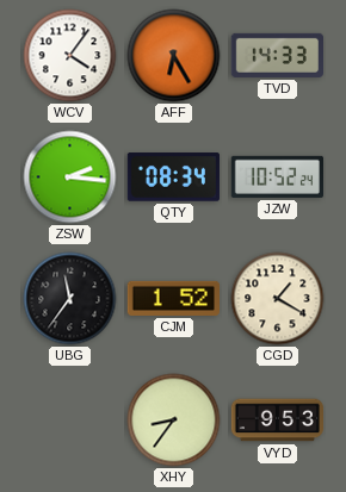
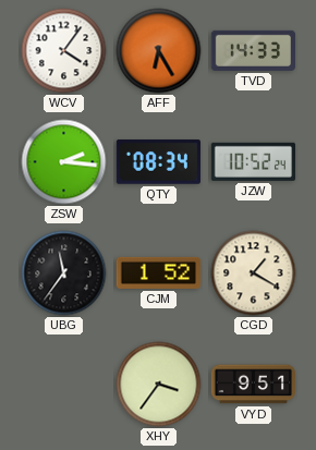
XHY: 8:36 -> 3:36
VYD: 9:53 -> 9:51
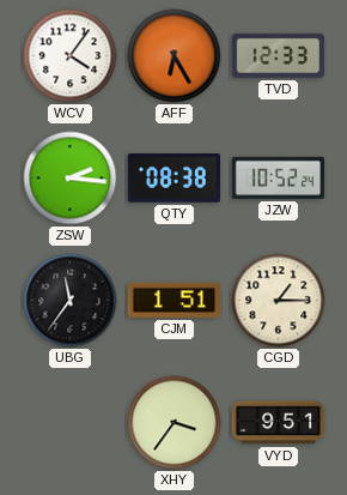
TVD: 14:33 -> 12:33
QTY: 08:34 -> 08:38
CJM: 1:52 -> 1:51
CGD: 1:20 -> 1:15
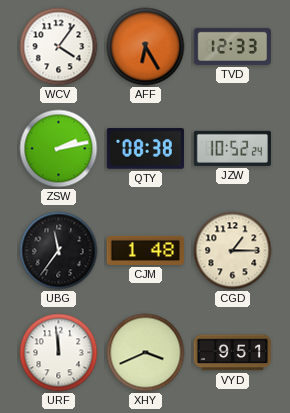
ZSW: 2:16 -> 2:13
CJM: 1:51 -> 1:48
URF: none -> 11:59
XHY: 3:36 -> 3:41
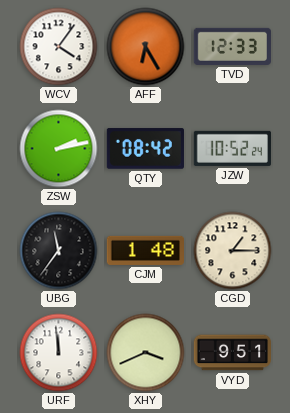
QTY: 08:38 -> 08:42
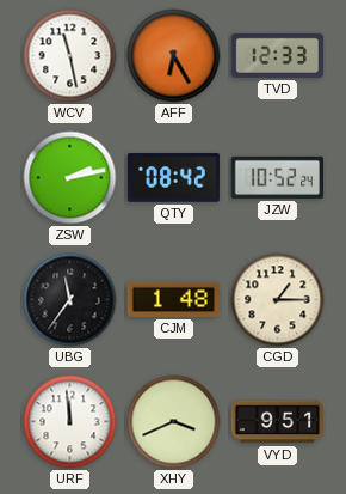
WCV: 4:06 -> 11:28
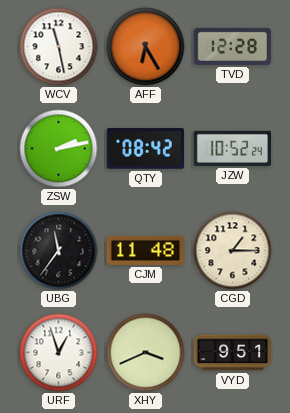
TVD: 12:33 -> 12:28
CJM: 1:48 -> 11:48
URF: 11:59 -> 12:57
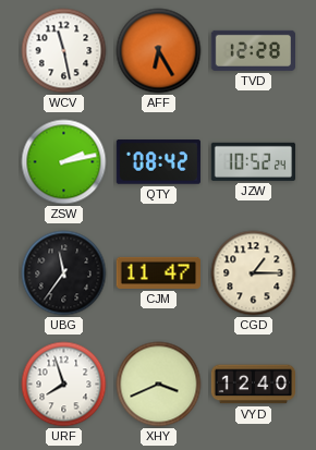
CJM: 11:48 -> 11:47
URF: 12:57 -> 7:57
VYD: 9:51 -> 12:40
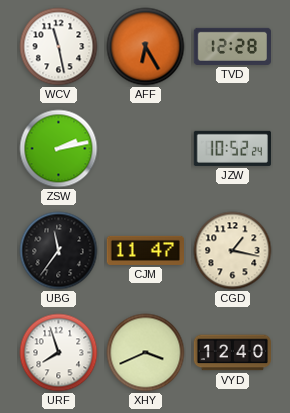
QTY: 08:42 -> none
CGD: 1:15 -> 1:17
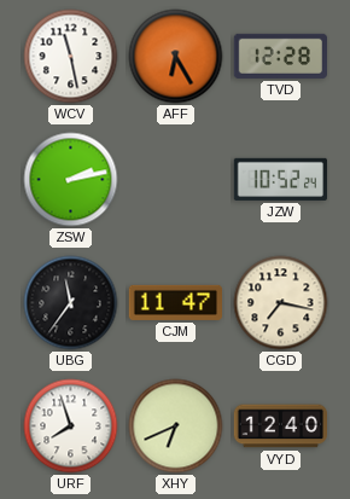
CGD: 1:17 -> 7:17
XHY: 3:41 -> 6:41
